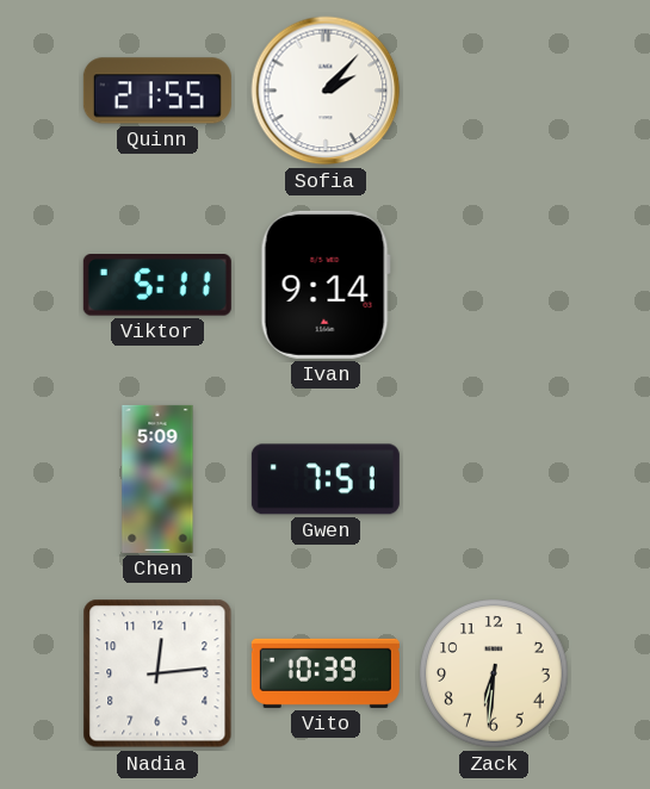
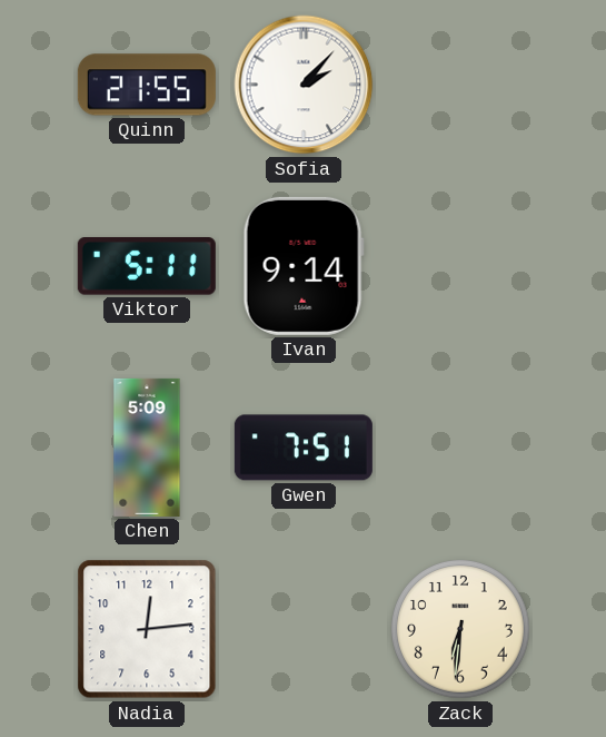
Vito: 10:39 -> none
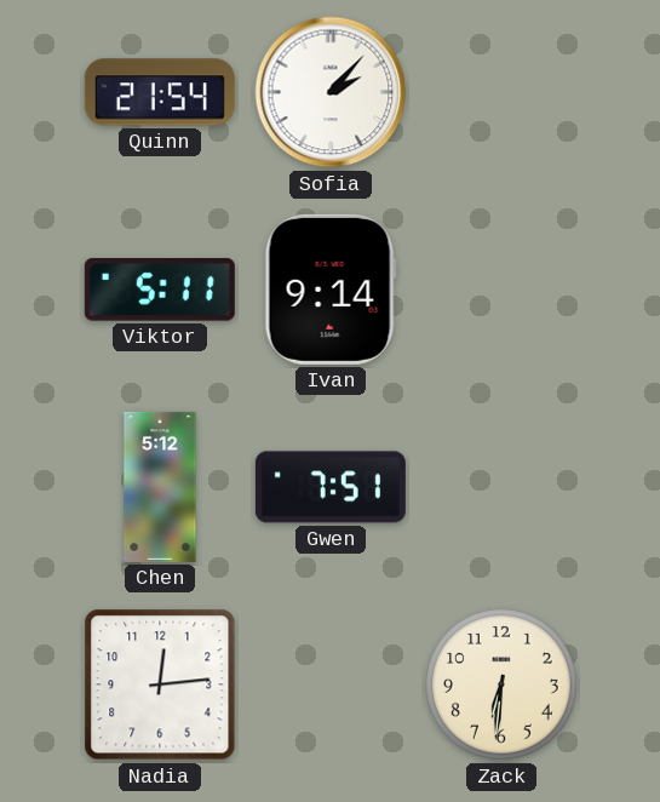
Quinn: 21:55 -> 21:54
Chen: 5:09 -> 5:12
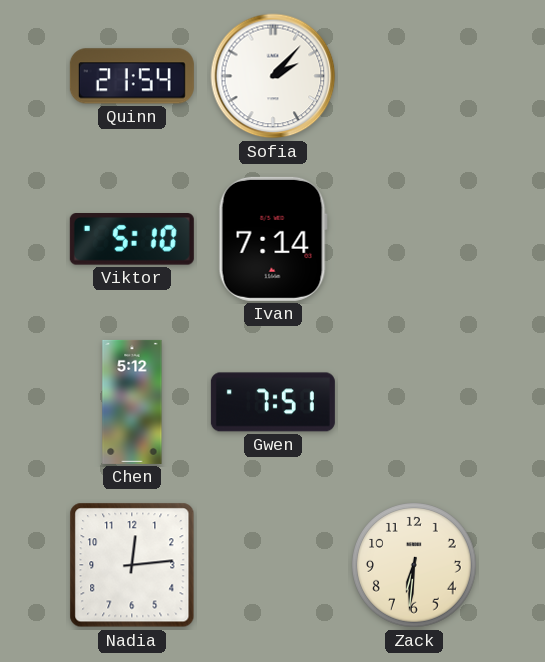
Viktor: 5:11 -> 5:10
Ivan: 9:14 -> 7:14
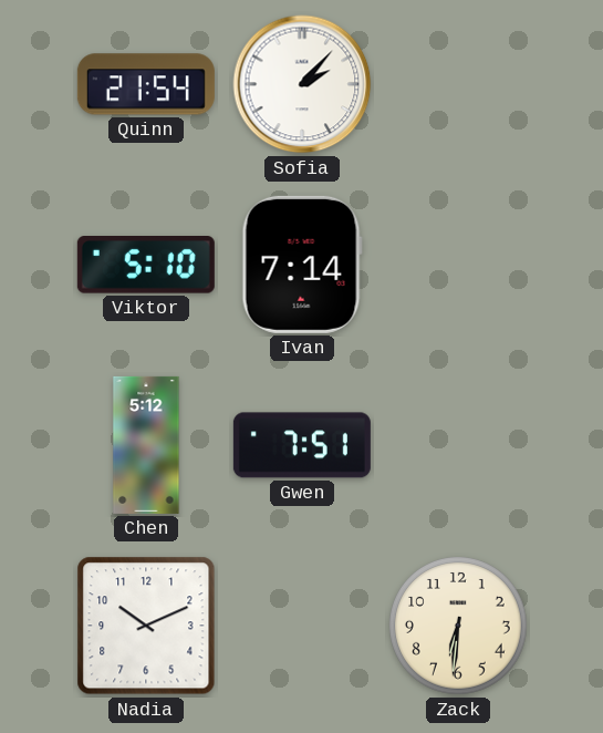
Nadia: 12:14 -> 10:11
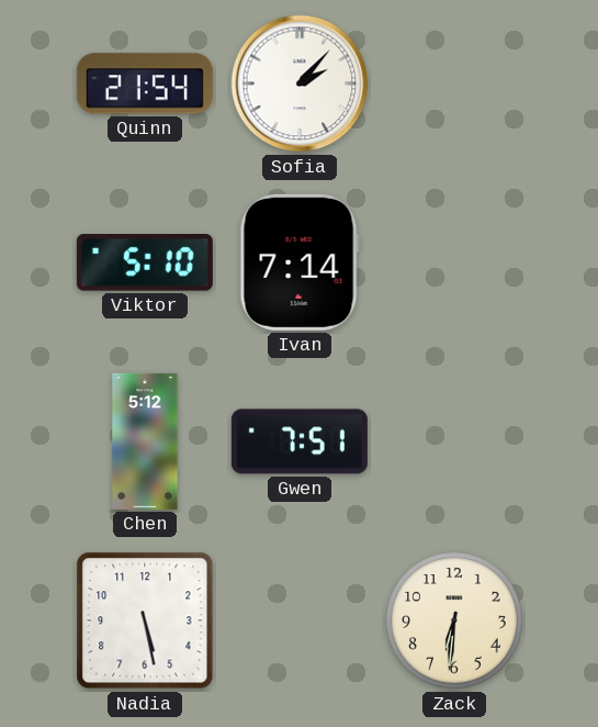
Nadia: 10:11 -> 5:28
